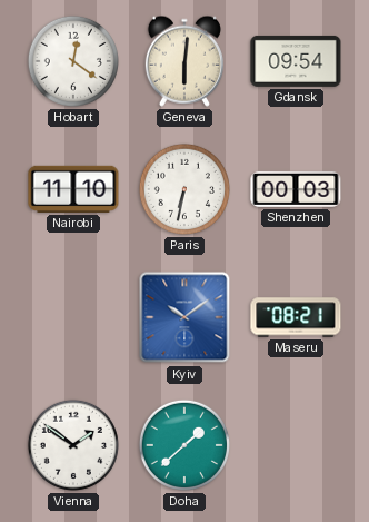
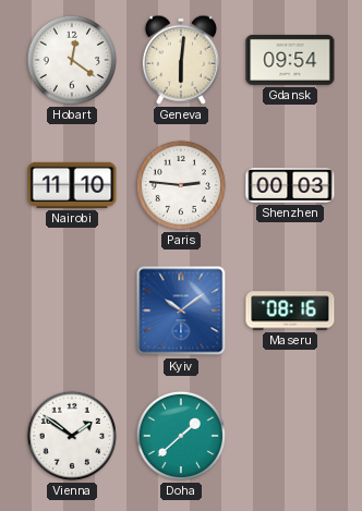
Paris: 6:32 -> 2:46
Maseru: 08:21 -> 08:16
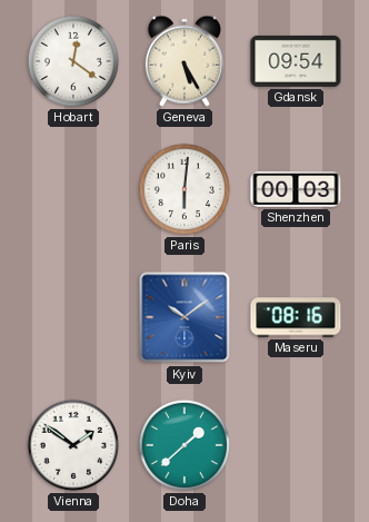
Geneva: 6:01 -> 5:25
Nairobi: 11:10 -> none
Paris: 2:46 -> 6:01
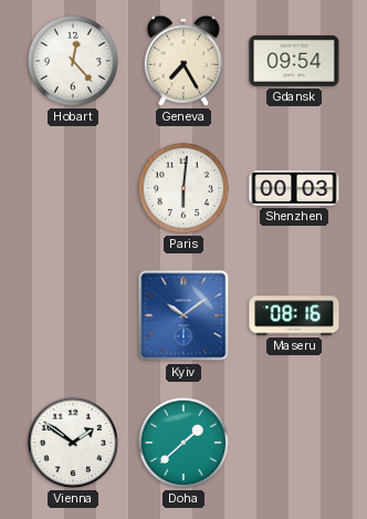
Hobart: 12:21 -> 12:23
Geneva: 5:25 -> 7:25
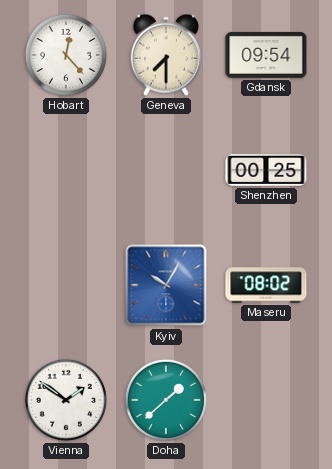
Geneva: 7:25 -> 7:30
Paris: 6:01 -> none
Shenzhen: 00:03 -> 00:25
Kyiv: 10:09 -> 10:05
Maseru: 08:16 -> 08:02
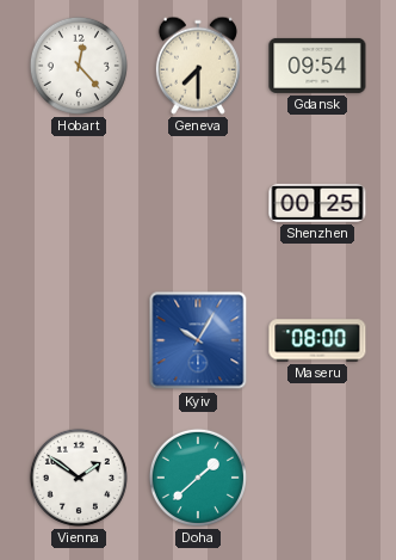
Maseru: 08:02 -> 08:00
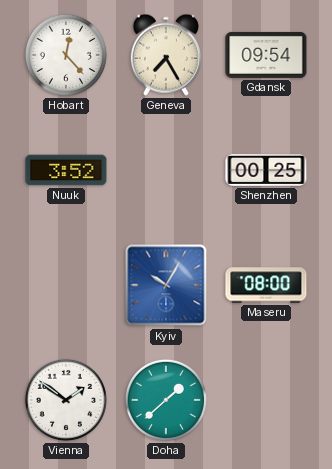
Geneva: 7:30 -> 7:25
Nuuk: none -> 3:52
